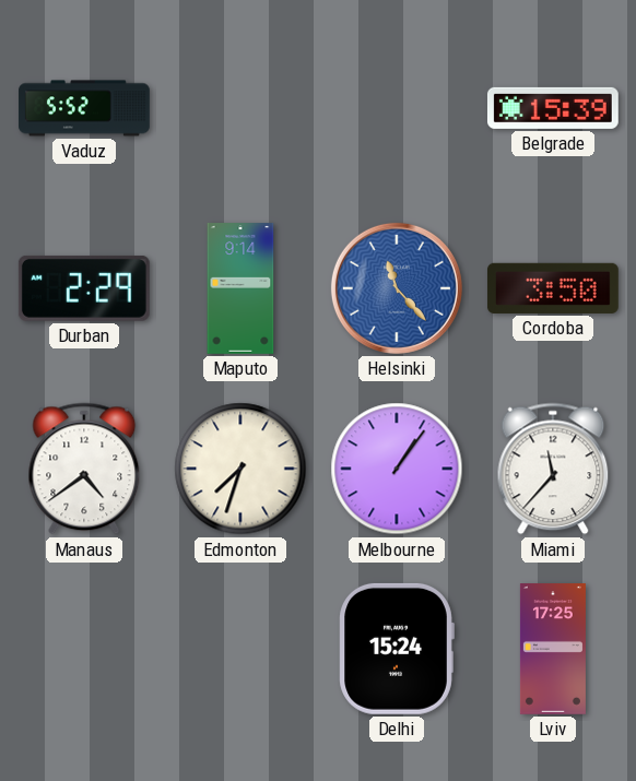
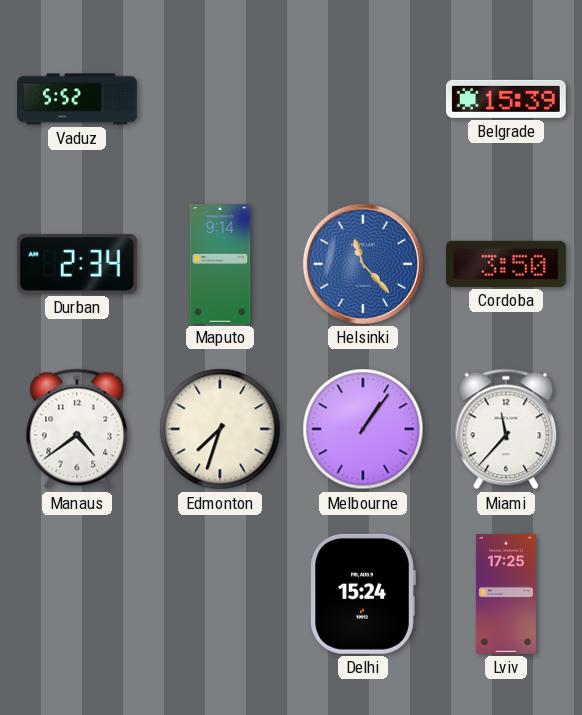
Durban: 2:29 -> 2:34
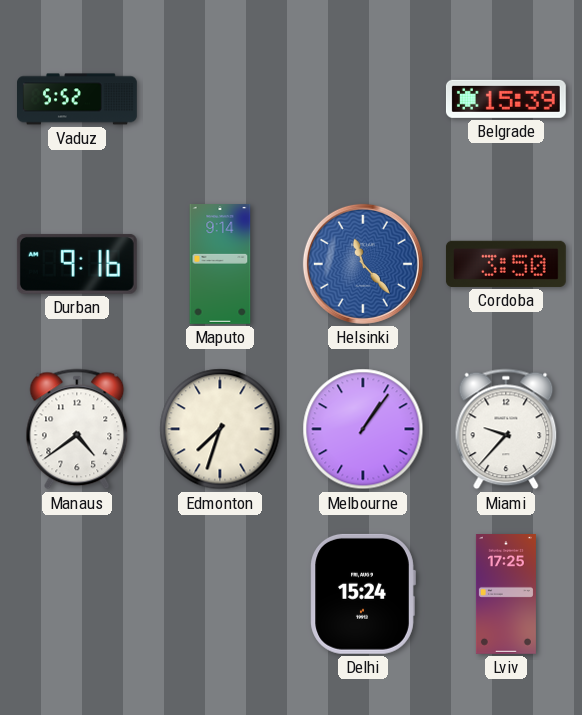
Durban: 2:34 -> 9:16
Miami: 11:37 -> 9:37
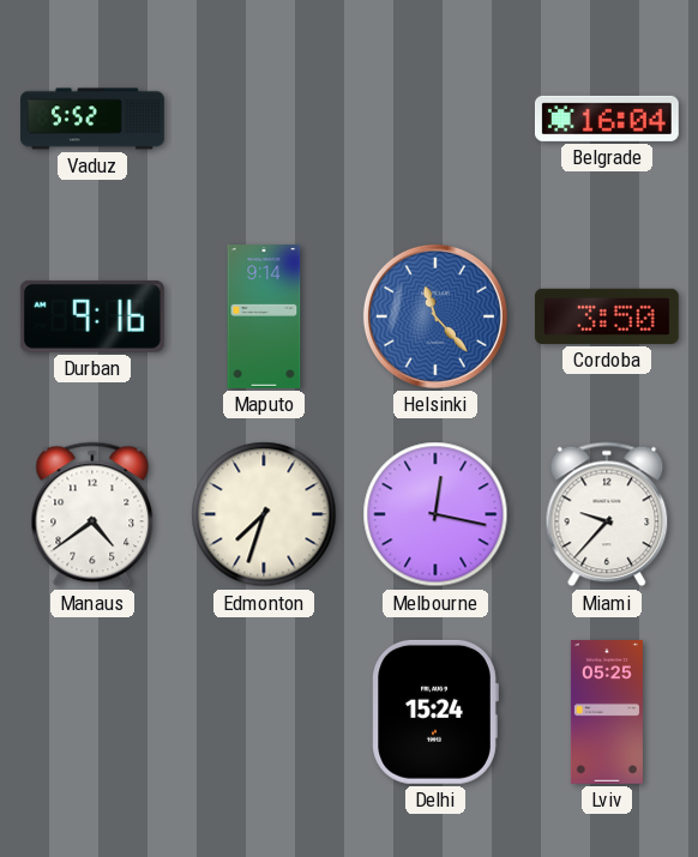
Belgrade: 15:39 -> 16:04
Melbourne: 1:06 -> 12:17
Lviv: 17:25 -> 05:25
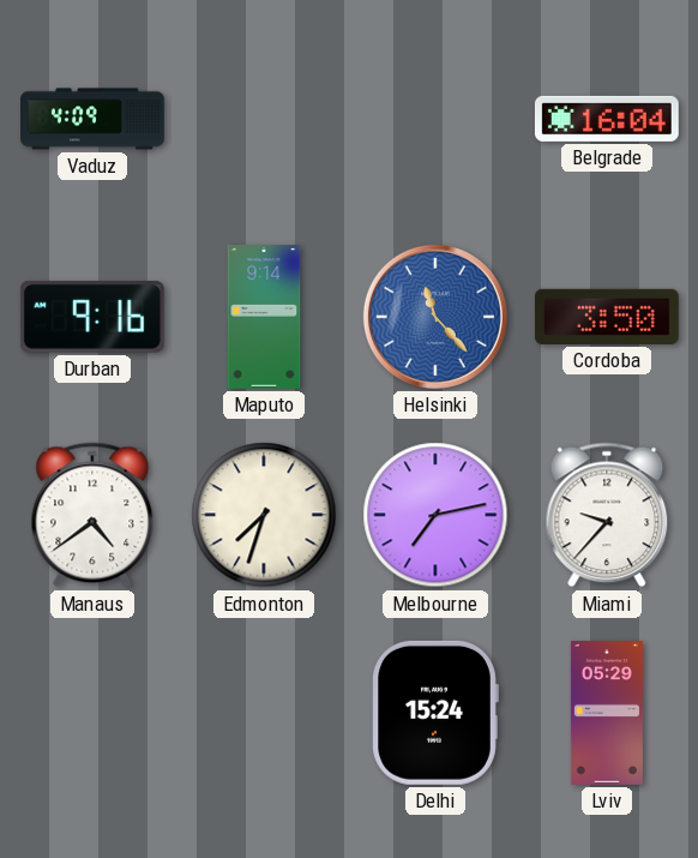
Vaduz: 5:52 -> 4:09
Melbourne: 12:17 -> 7:13
Lviv: 05:25 -> 05:29
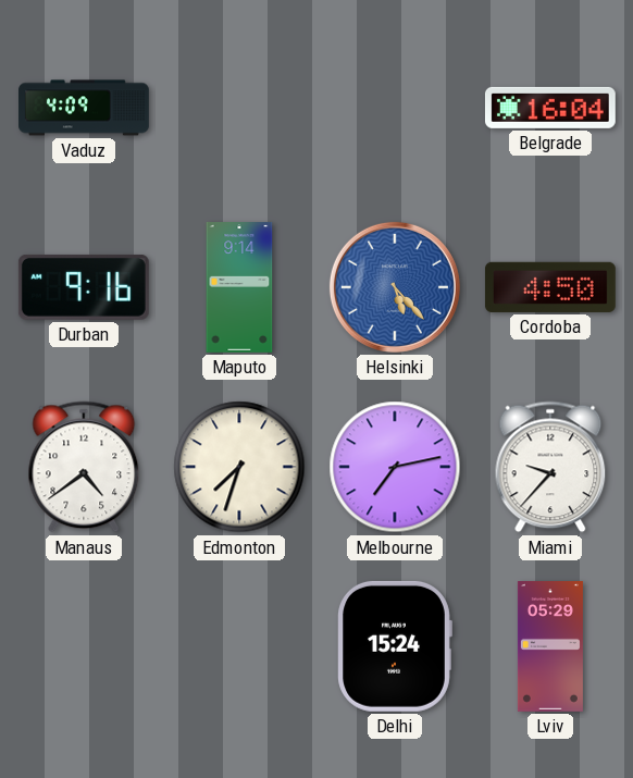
Helsinki: 11:23 -> 5:23
Cordoba: 3:50 -> 4:50
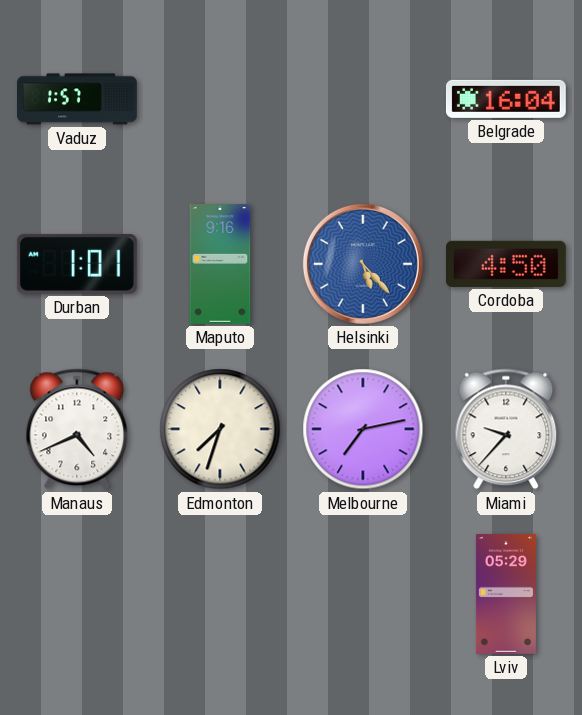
Vaduz: 4:09 -> 1:57
Durban: 9:16 -> 1:01
Maputo: 9:14 -> 9:16
Manaus: 4:39 -> 4:41
Delhi: 15:24 -> none
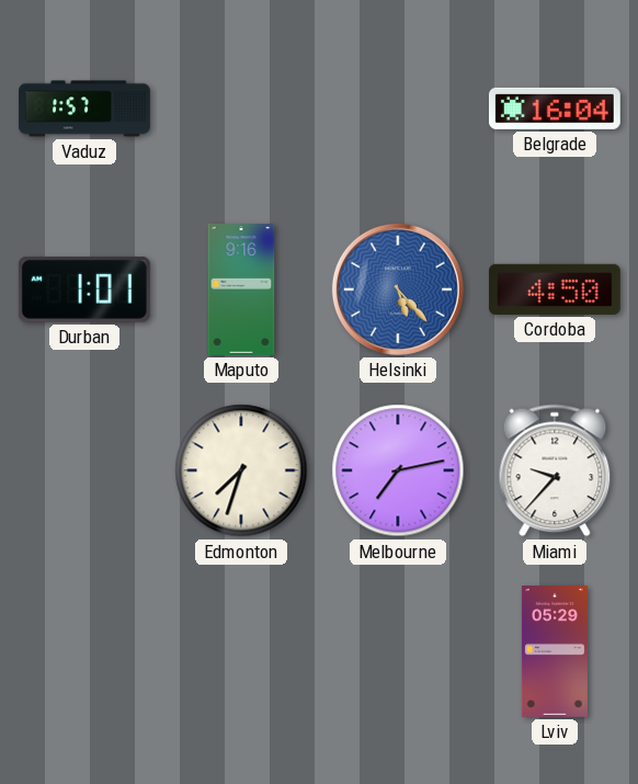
Manaus: 4:41 -> none
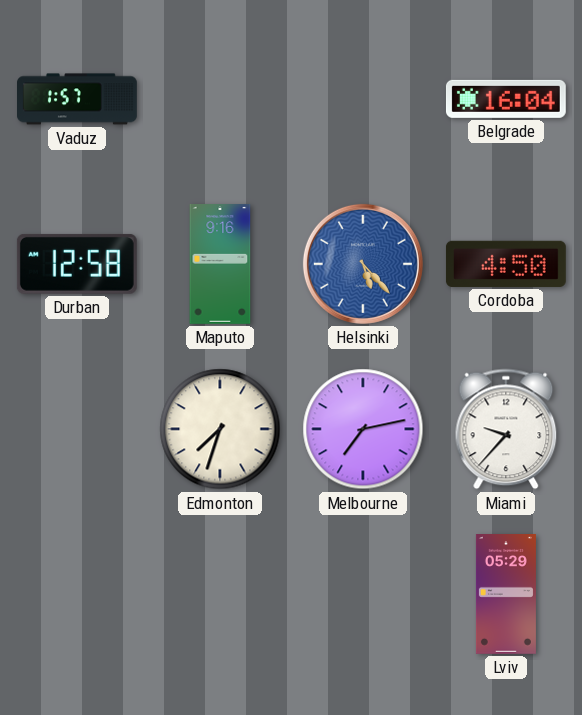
Durban: 1:01 -> 12:58
